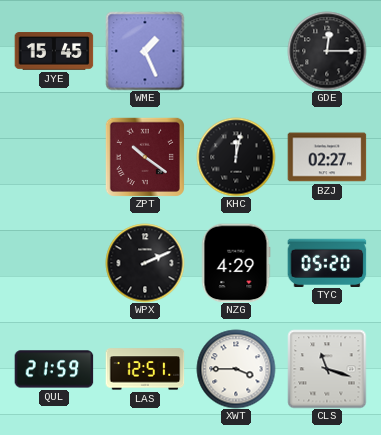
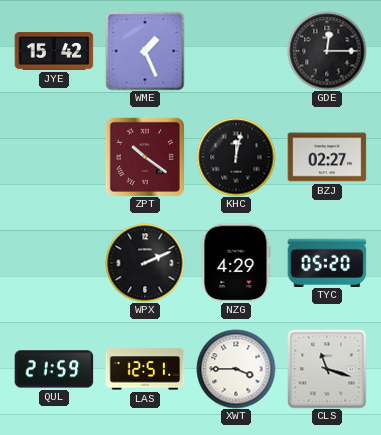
JYE: 15:45 -> 15:42
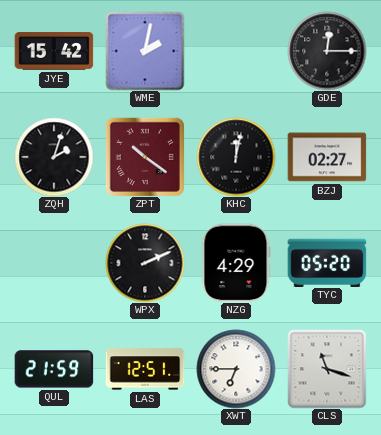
WME: 1:26 -> 2:02
ZQH: none -> 2:03
XWT: 3:45 -> 6:45
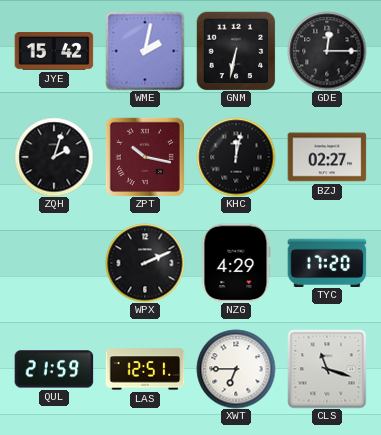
GNM: none -> 6:32
ZPT: 10:21 -> 10:17
TYC: 05:20 -> 17:20
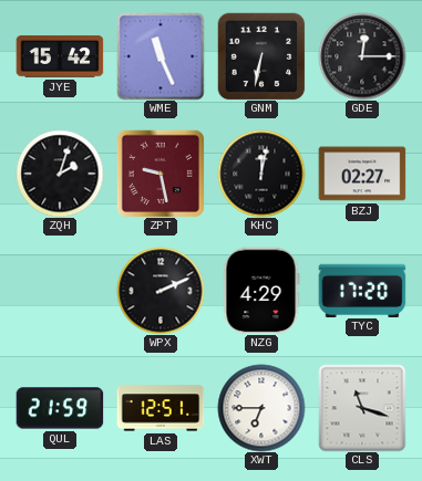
WME: 2:02 -> 11:26
ZPT: 10:17 -> 9:28
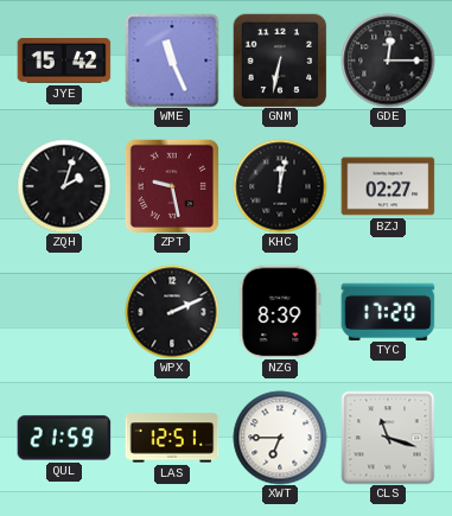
NZG: 4:29 -> 8:39
